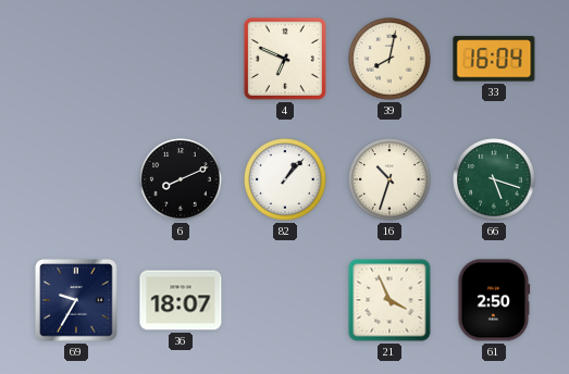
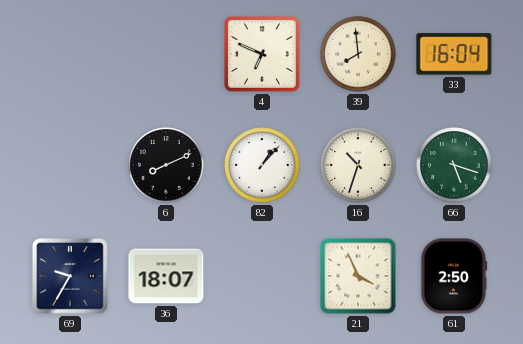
39: 8:02 -> 7:59
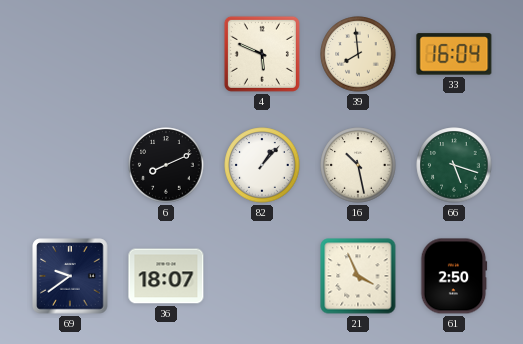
4: 6:49 -> 5:49
16: 10:33 -> 10:28
69: 9:35 -> 9:39
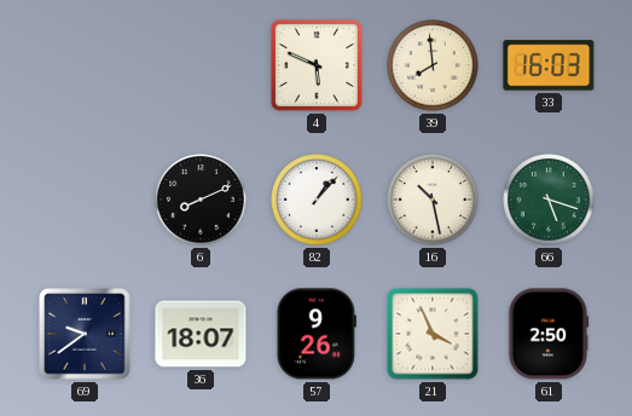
33: 16:04 -> 16:03
57: none -> 9:26
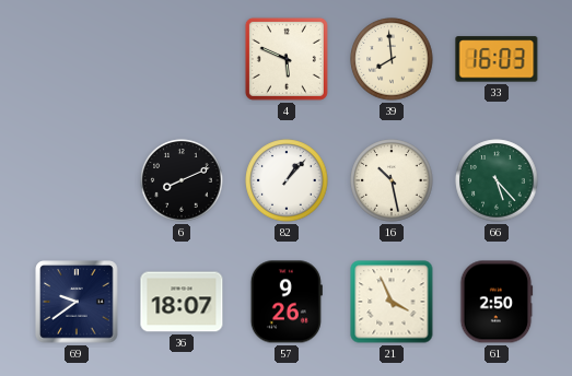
66: 5:18 -> 5:23
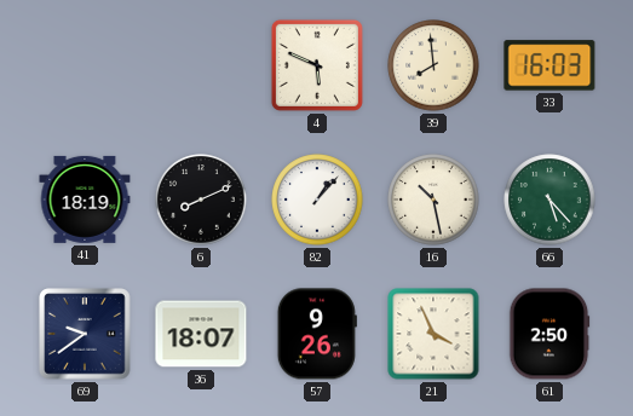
41: none -> 18:19
